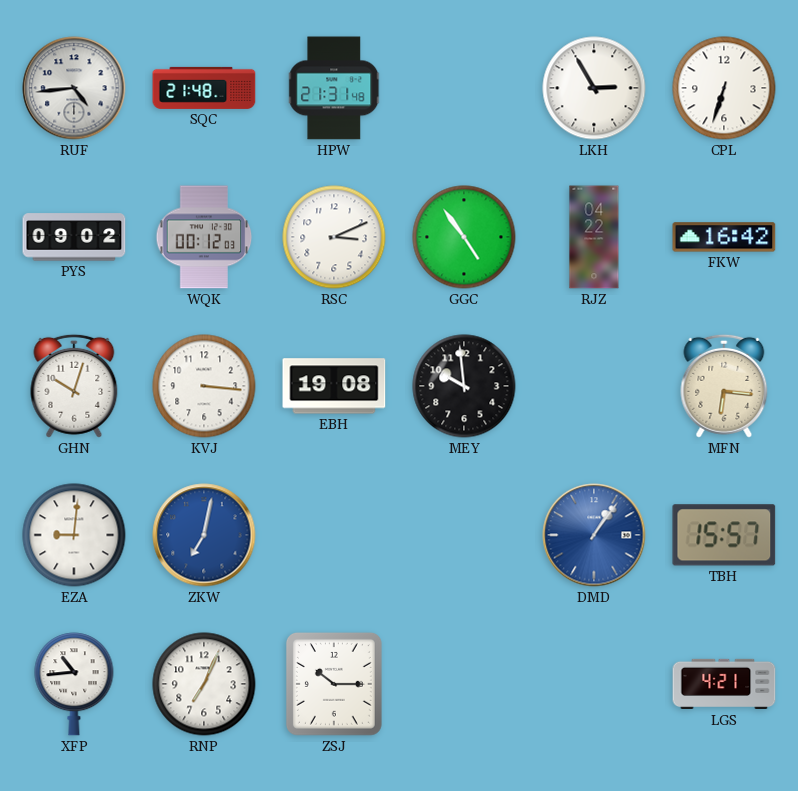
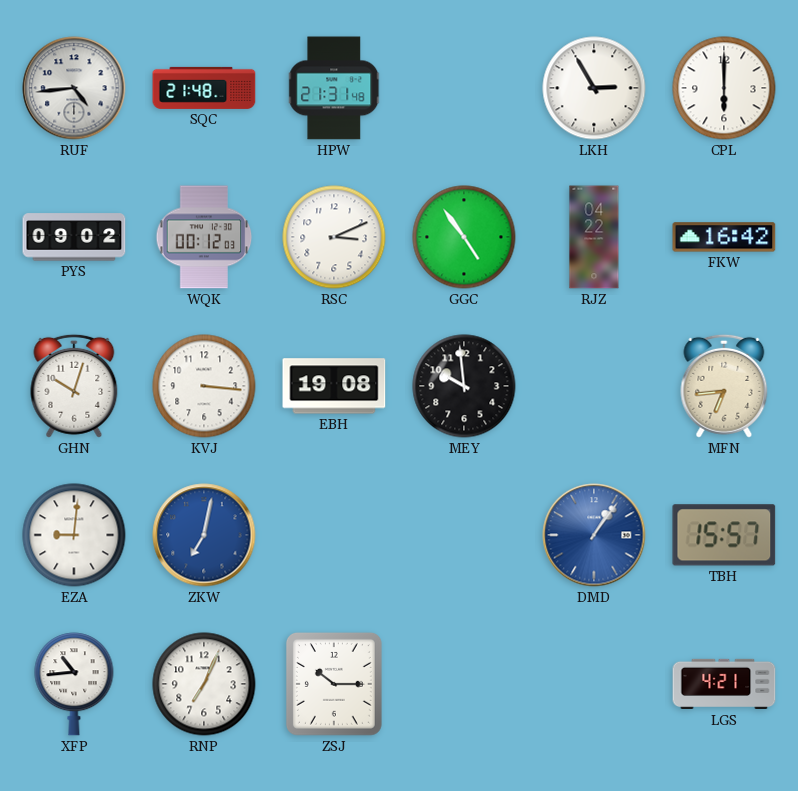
CPL: 6:33 -> 6:00
MFN: 6:16 -> 6:44
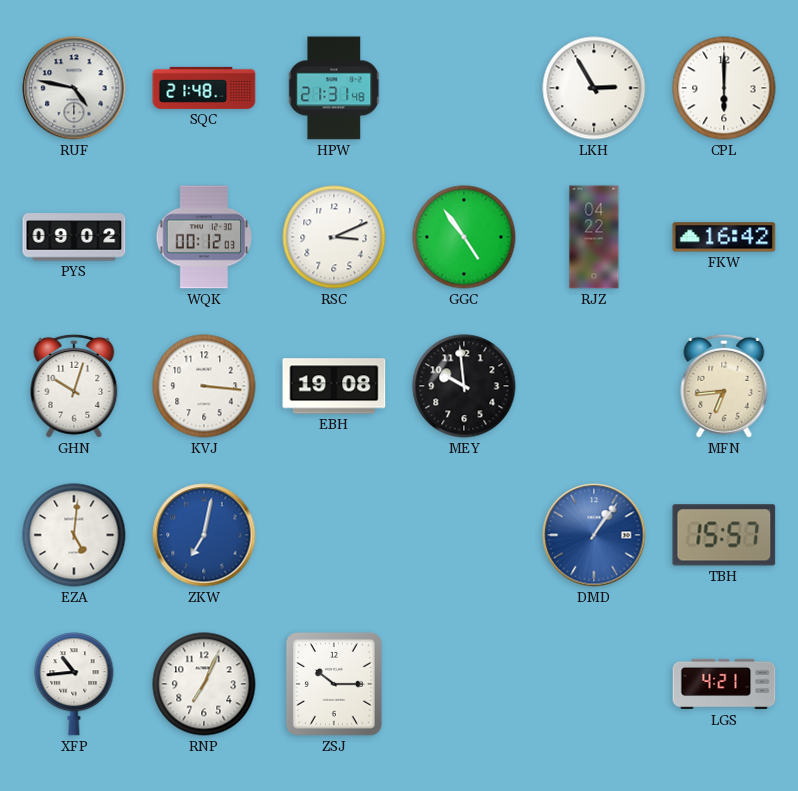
RUF: 4:44 -> 4:47
EZA: 9:01 -> 5:01
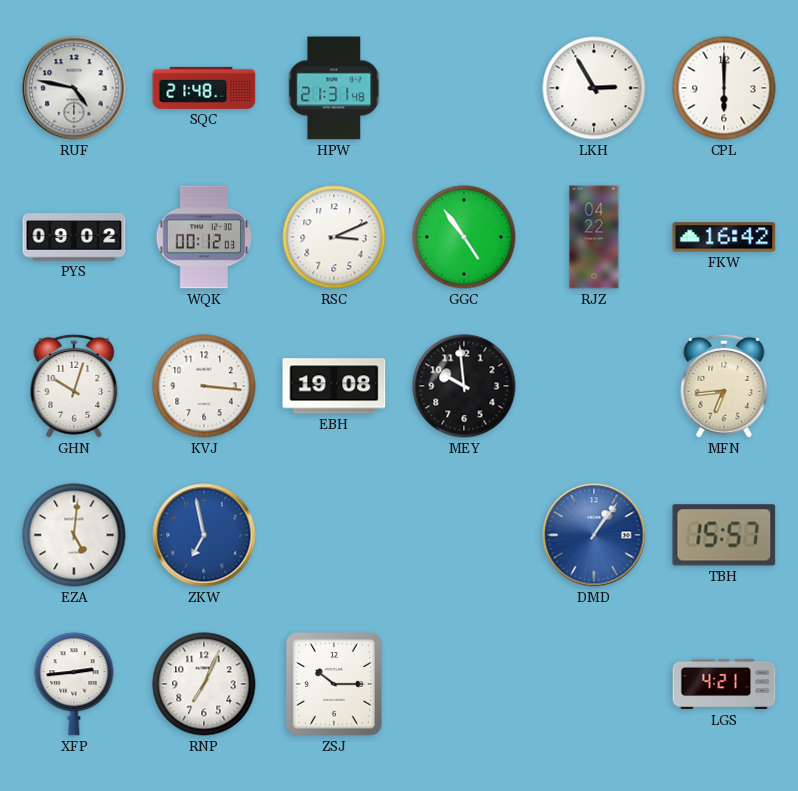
ZKW: 7:02 -> 6:58
XFP: 10:44 -> 2:44
